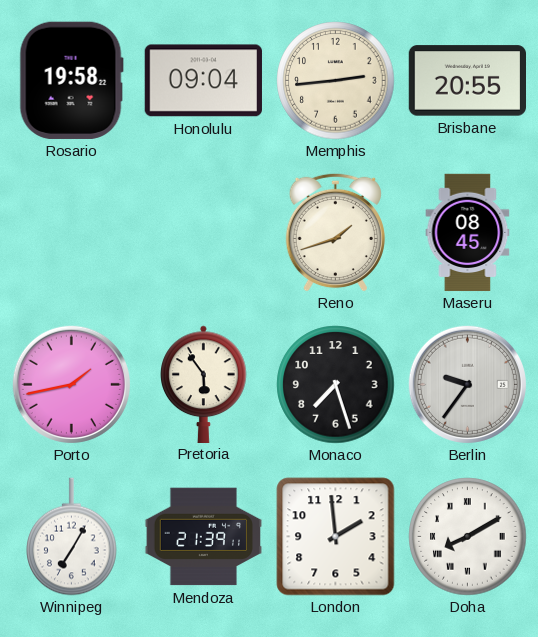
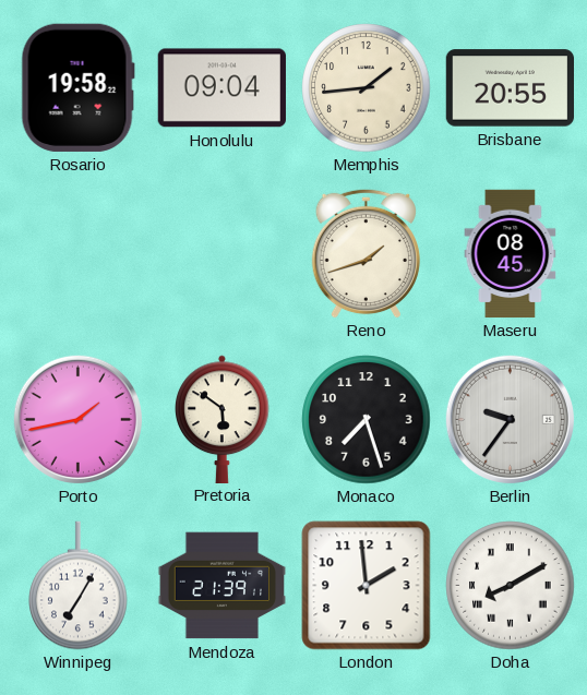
Memphis: 2:44 -> 1:44
Pretoria: 5:54 -> 5:51
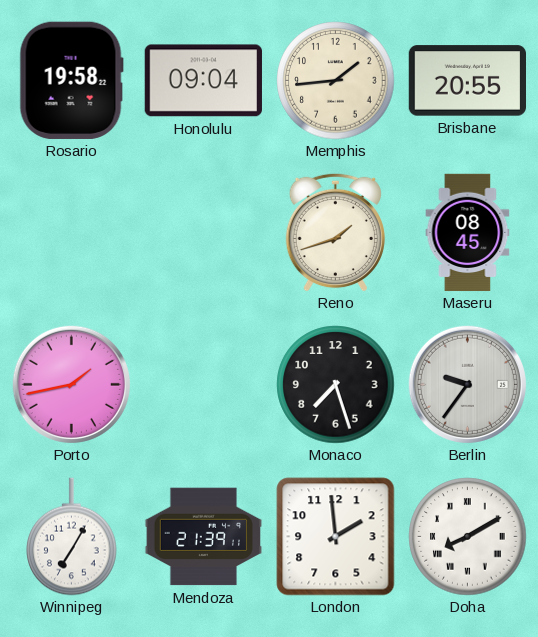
Pretoria: 5:51 -> none
